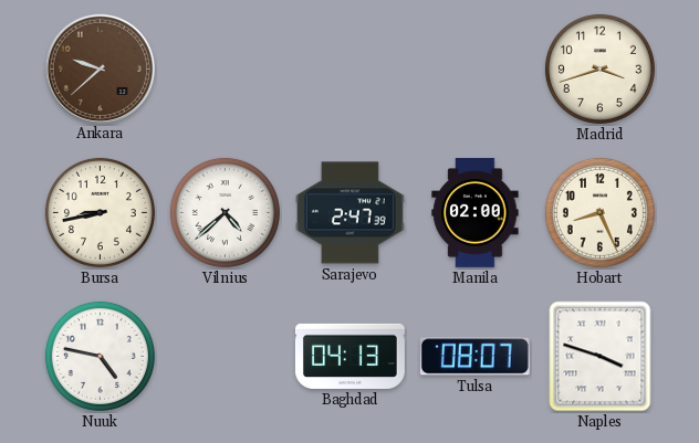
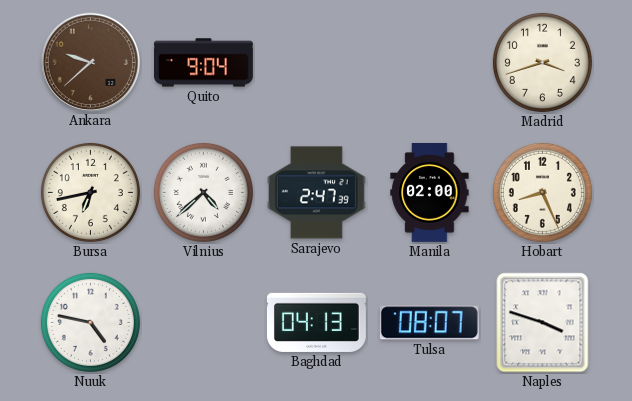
Quito: none -> 9:04
Bursa: 8:43 -> 6:43
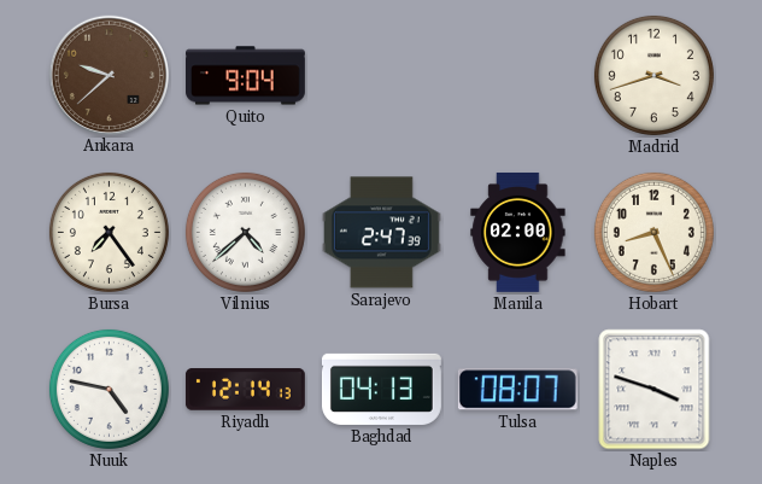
Bursa: 6:43 -> 7:24
Riyadh: none -> 12:14
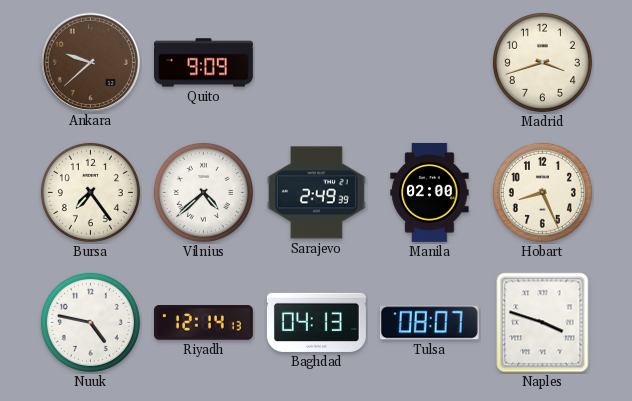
Quito: 9:04 -> 9:09
Sarajevo: 2:47 -> 2:49
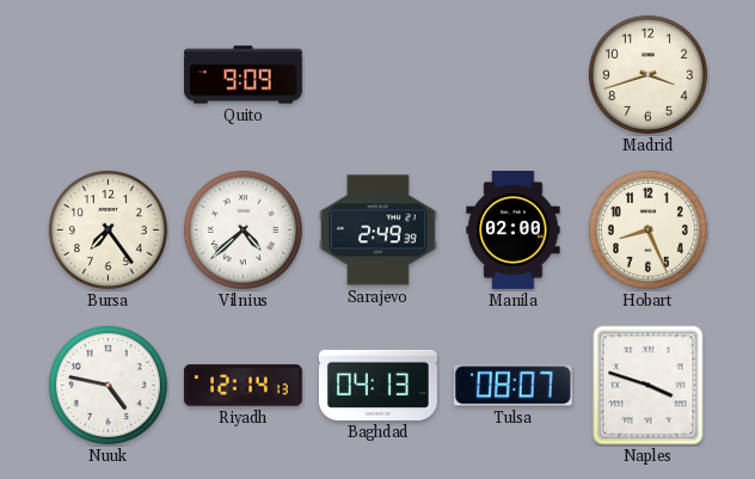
Ankara: 9:38 -> none
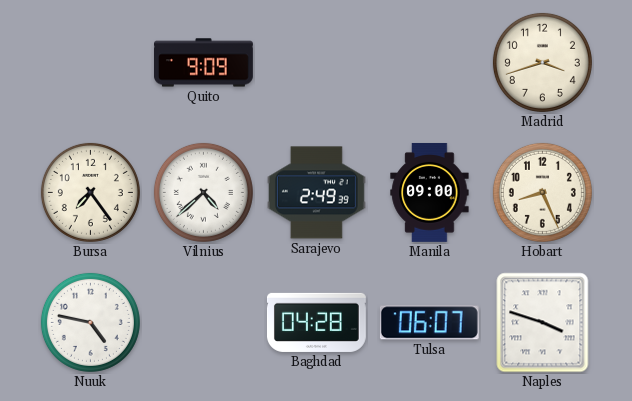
Manila: 02:00 -> 09:00
Riyadh: 12:14 -> none
Baghdad: 04:13 -> 04:28
Tulsa: 08:07 -> 06:07
